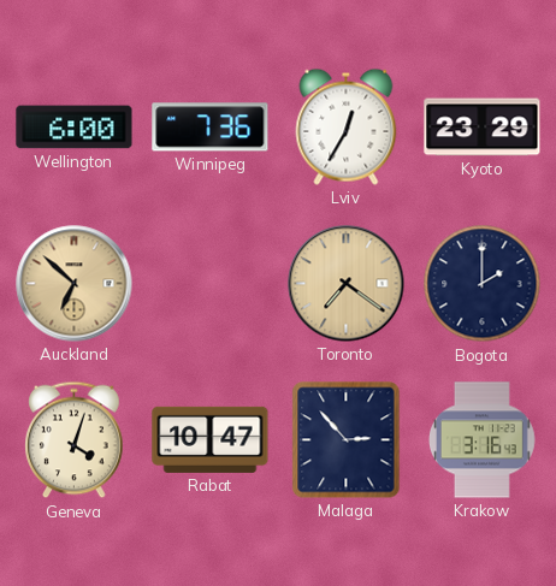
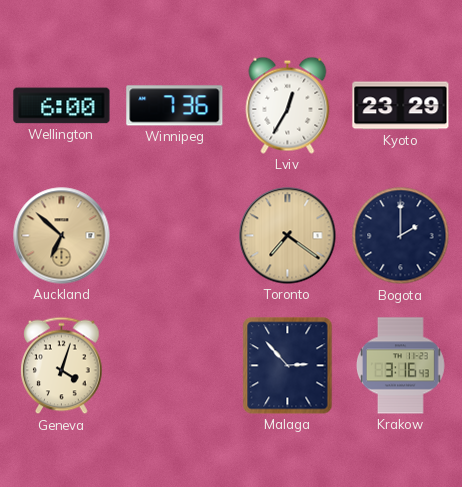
Rabat: 10:47 -> none
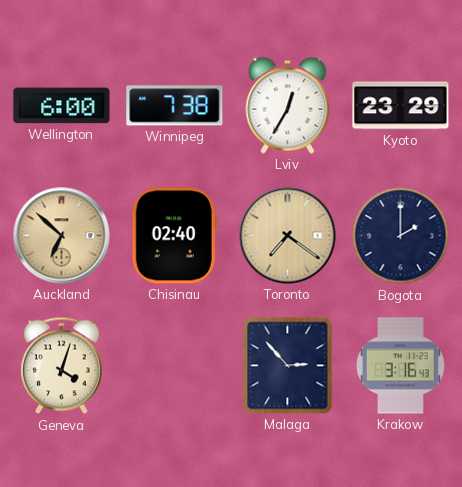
Winnipeg: 7:36 -> 7:38
Chisinau: none -> 02:40
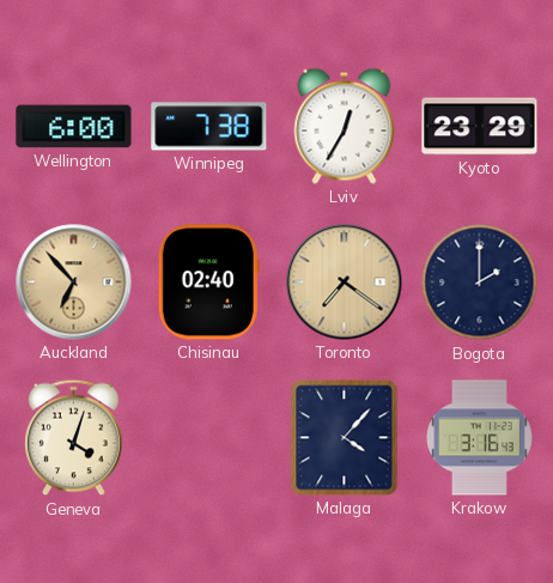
Auckland: 6:52 -> 6:53
Malaga: 2:53 -> 4:07
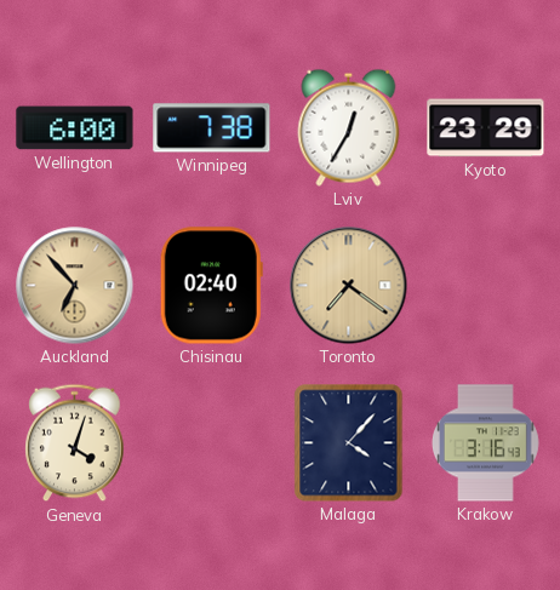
Bogota: 2:00 -> none
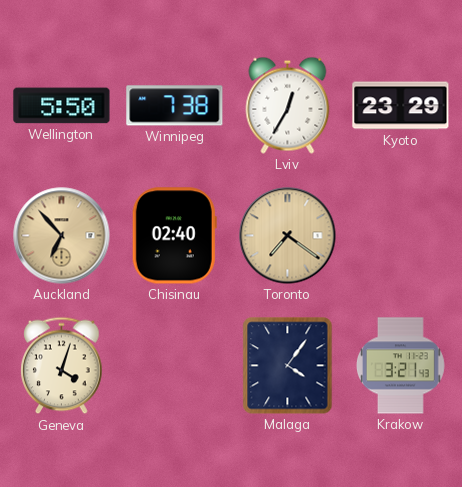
Wellington: 6:00 -> 5:50
Malaga: 4:07 -> 4:06
Krakow: 3:16 -> 3:21
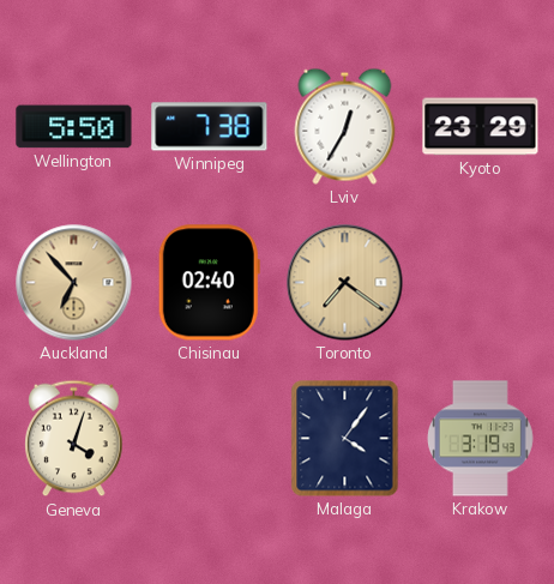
Krakow: 3:21 -> 3:19
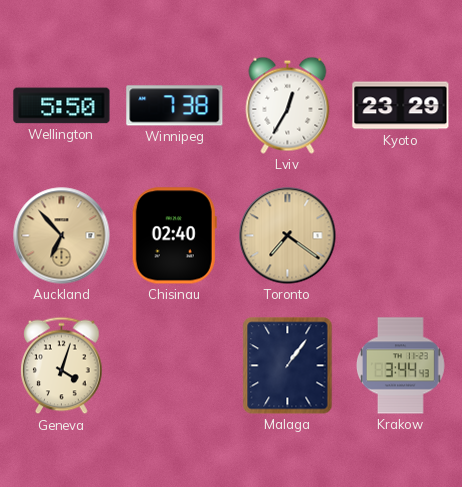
Malaga: 4:06 -> 1:06
Krakow: 3:19 -> 3:44
